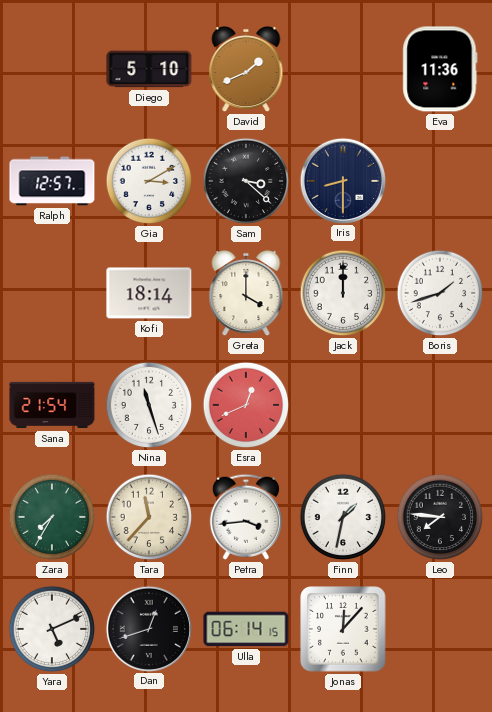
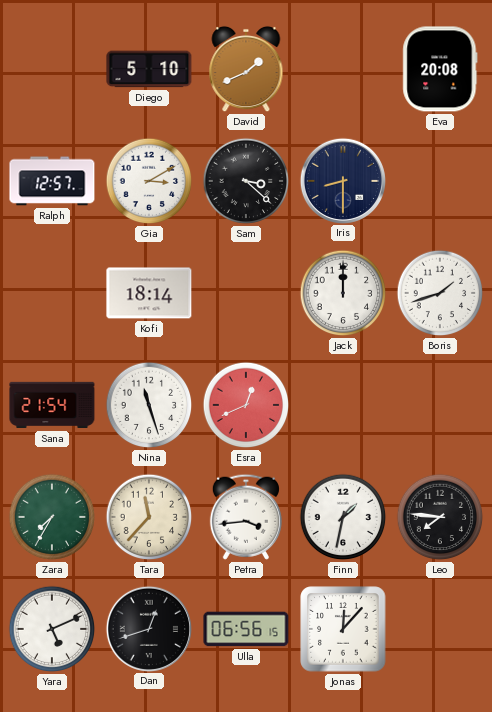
Eva: 11:36 -> 20:08
Greta: 4:00 -> none
Ulla: 06:14 -> 06:56
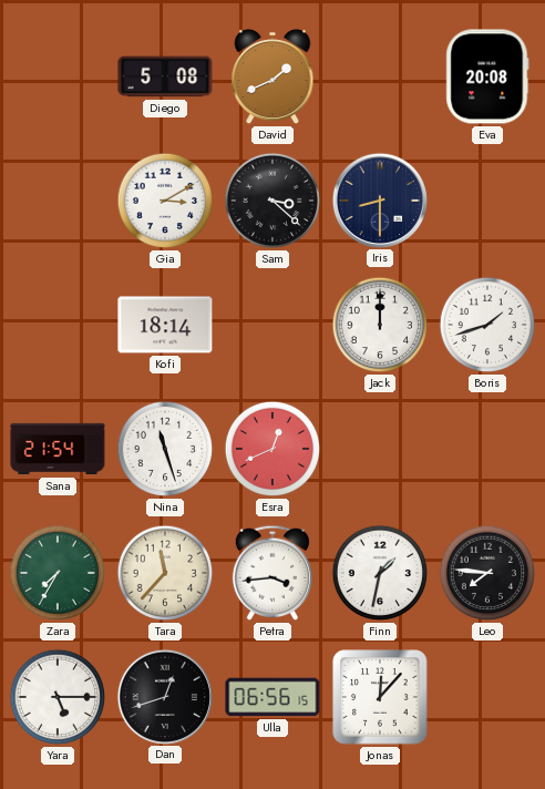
Diego: 5:10 -> 5:08
Ralph: 12:57 -> none
Yara: 5:11 -> 5:15
